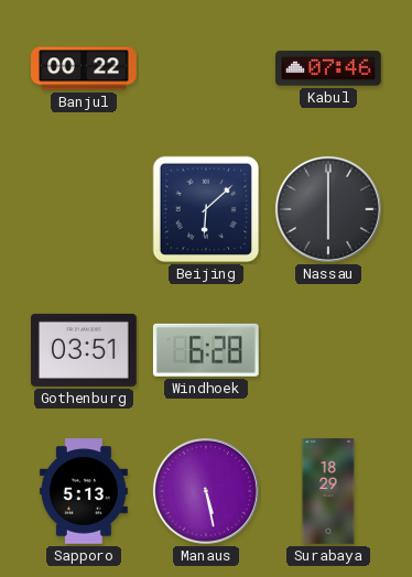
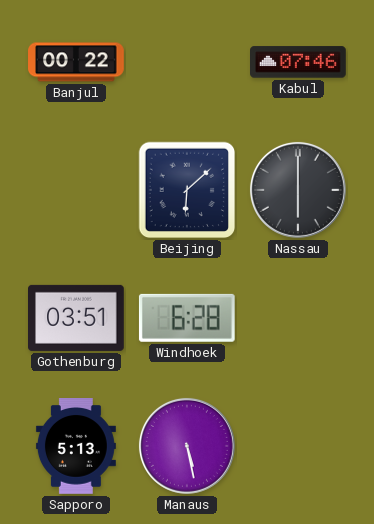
Surabaya: 18:29 -> none
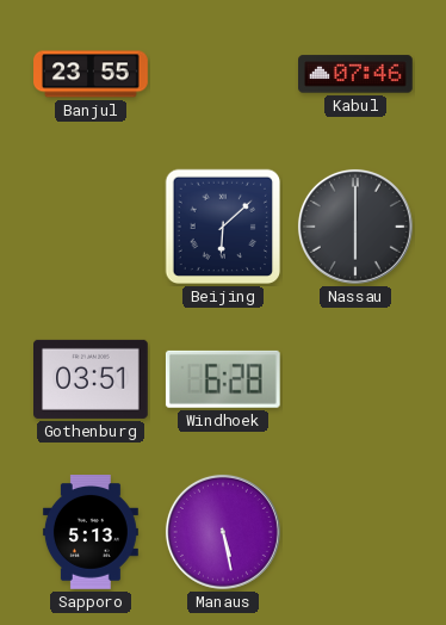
Banjul: 00:22 -> 23:55
